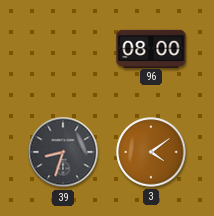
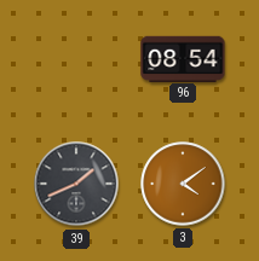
96: 08:00 -> 08:54
39: 8:33 -> 1:41
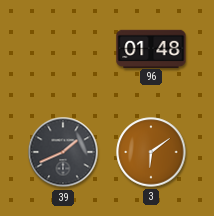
96: 08:54 -> 01:48
3: 4:09 -> 6:09
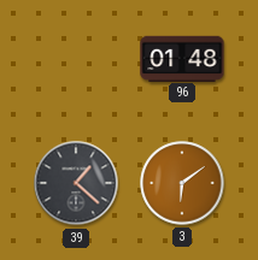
39: 1:41 -> 1:22
